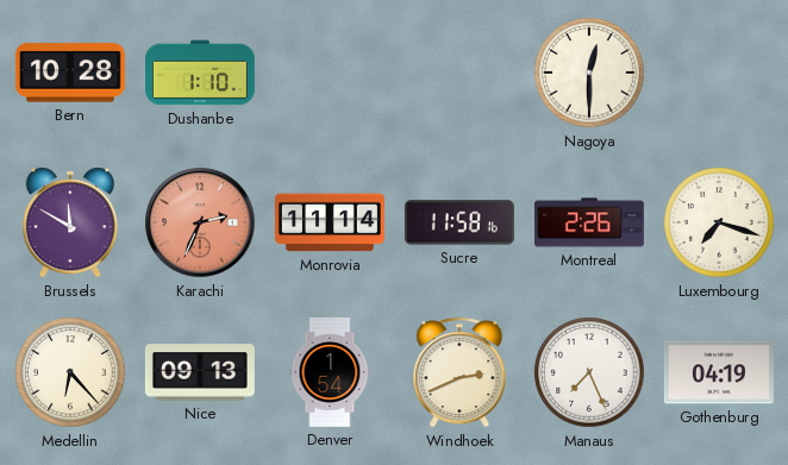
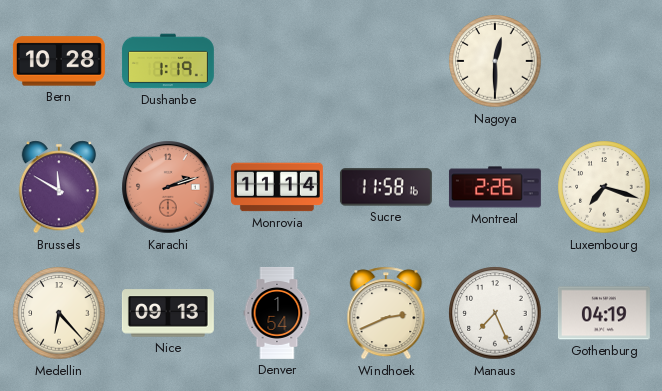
Dushanbe: 1:10 -> 1:19
Karachi: 2:34 -> 2:12
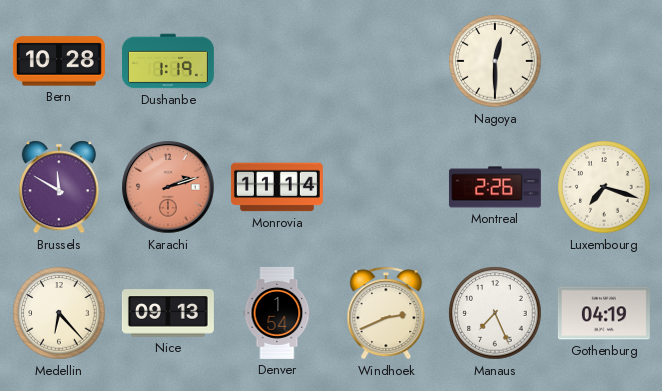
Sucre: 11:58 -> none
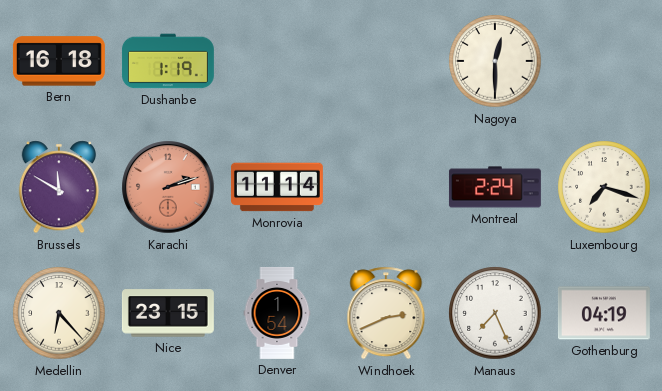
Bern: 10:28 -> 16:18
Montreal: 2:26 -> 2:24
Nice: 09:13 -> 23:15
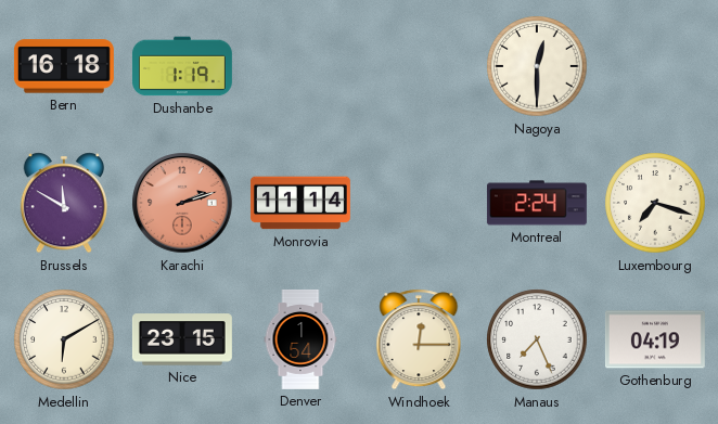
Medellin: 6:23 -> 6:10
Windhoek: 2:41 -> 12:15
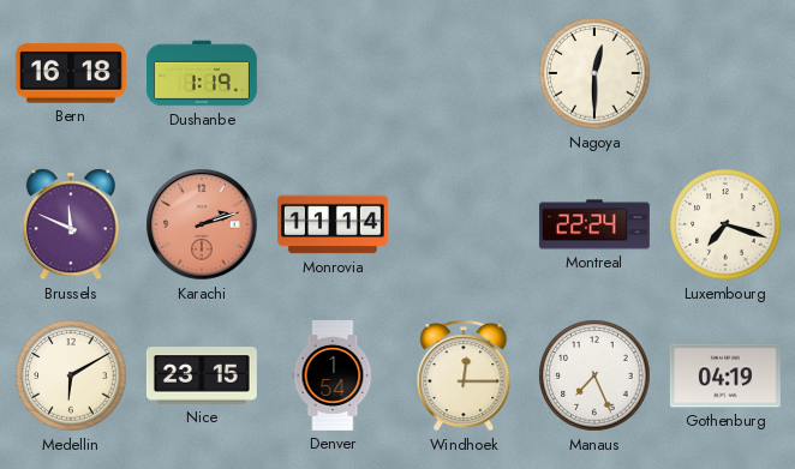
Brussels: 11:50 -> 11:49
Montreal: 2:24 -> 22:24
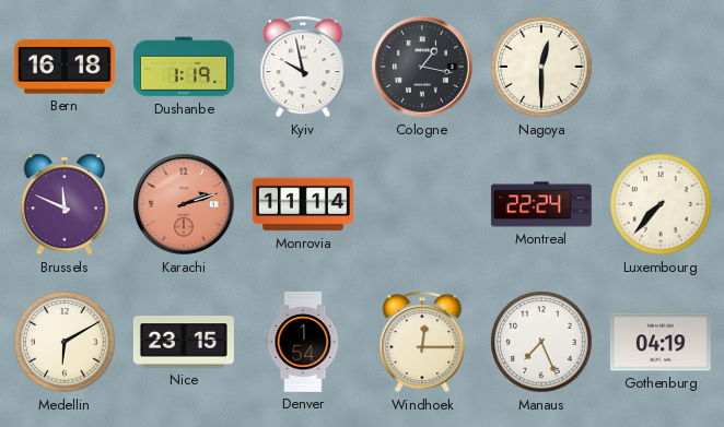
Kyiv: none -> 9:58
Cologne: none -> 1:17
Luxembourg: 7:18 -> 7:37
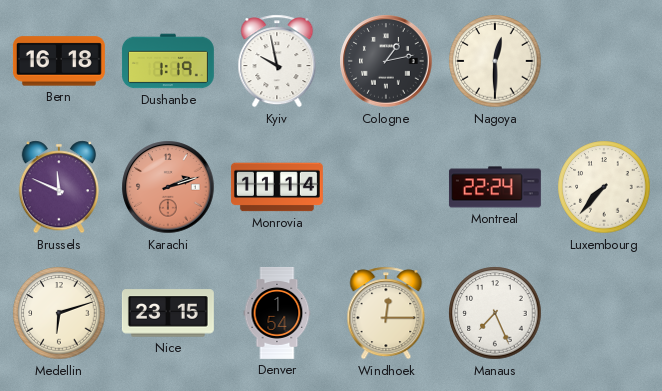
Cologne: 1:17 -> 1:13
Medellin: 6:10 -> 6:12
Gothenburg: 04:19 -> none
